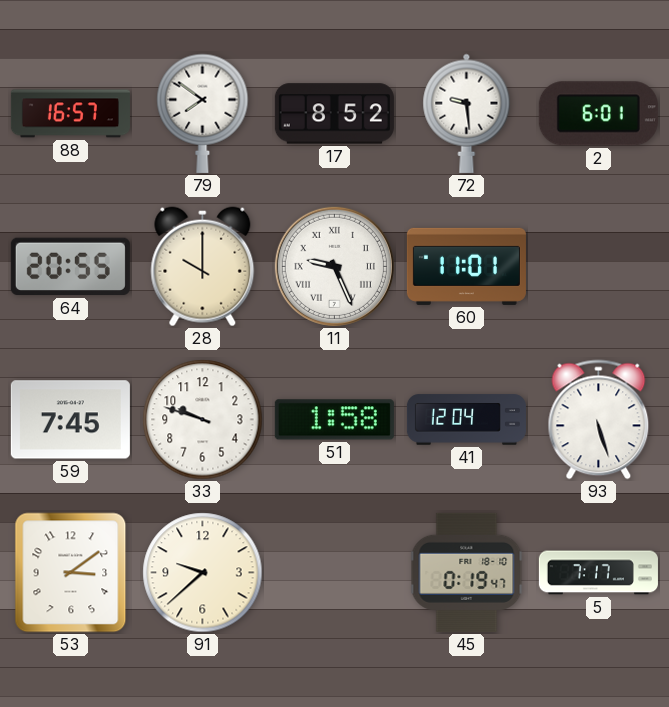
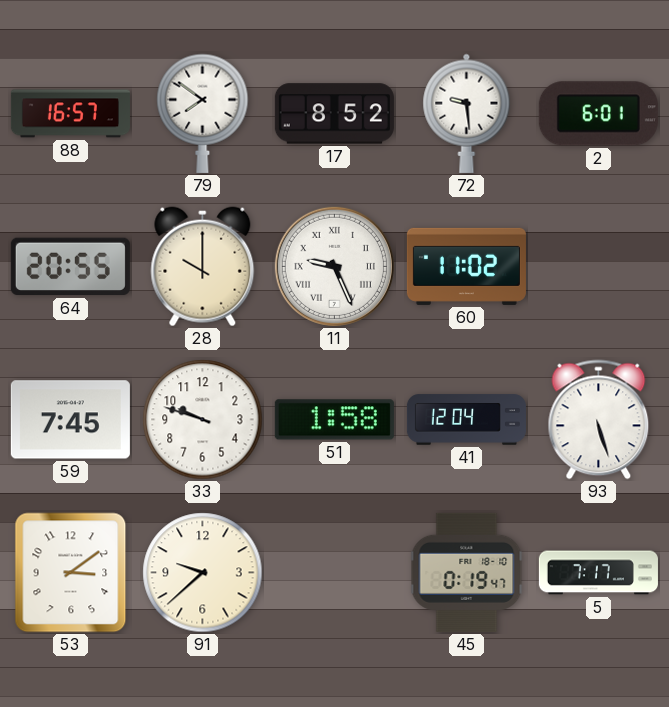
60: 11:01 -> 11:02
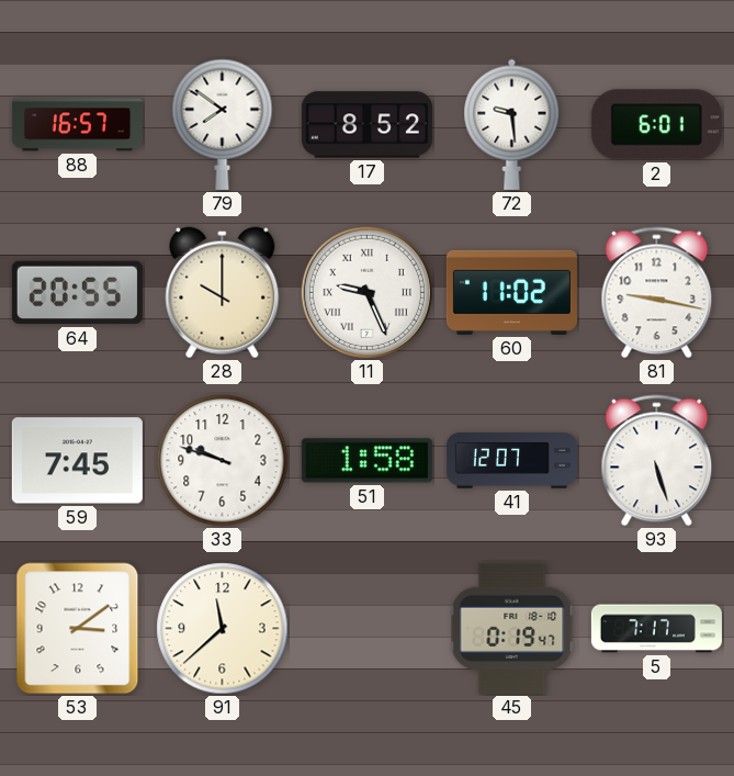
81: none -> 9:17
41: 12:04 -> 12:07
91: 9:38 -> 11:38
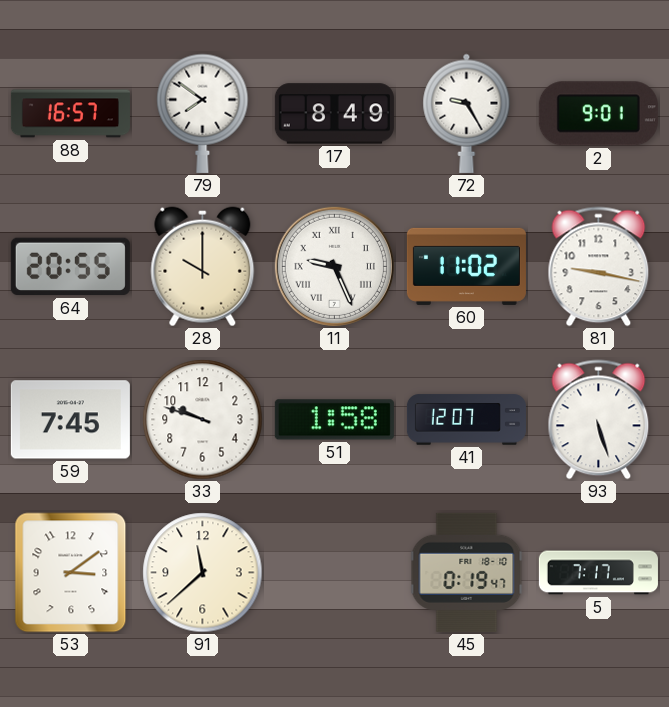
17: 8:52 -> 8:49
72: 9:29 -> 9:25
2: 6:01 -> 9:01
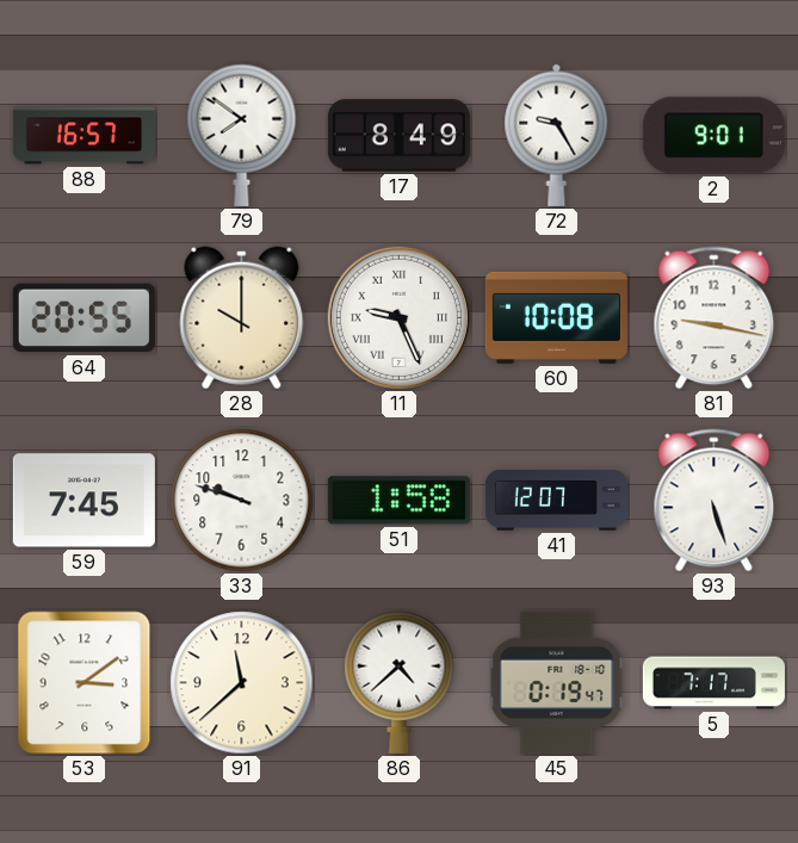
60: 11:02 -> 10:08
86: none -> 4:38
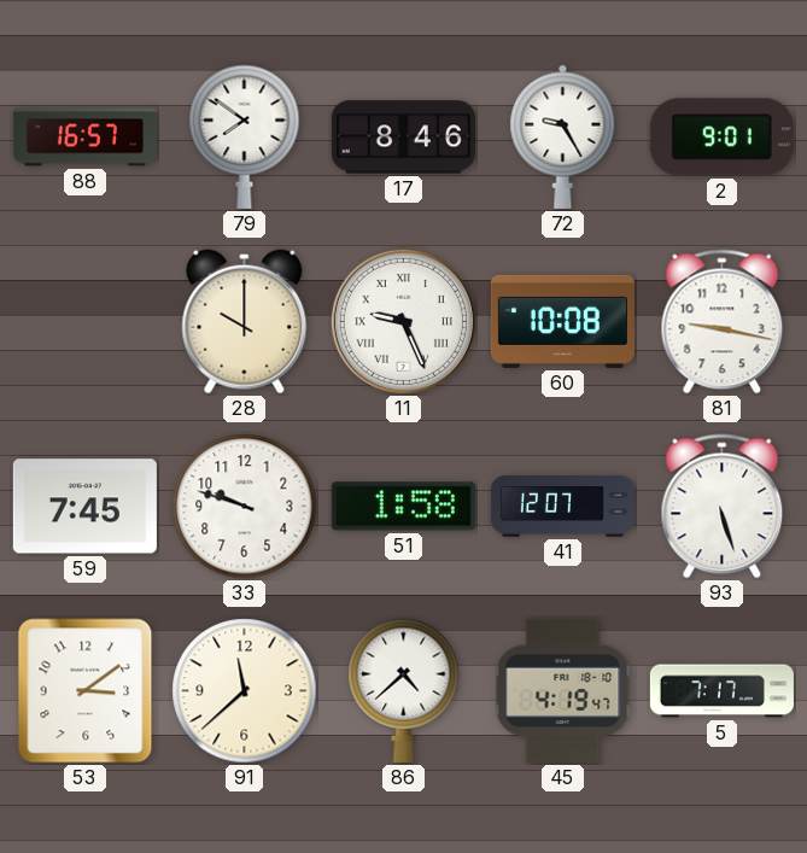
17: 8:49 -> 8:46
64: 20:55 -> none
45: 0:19 -> 4:19
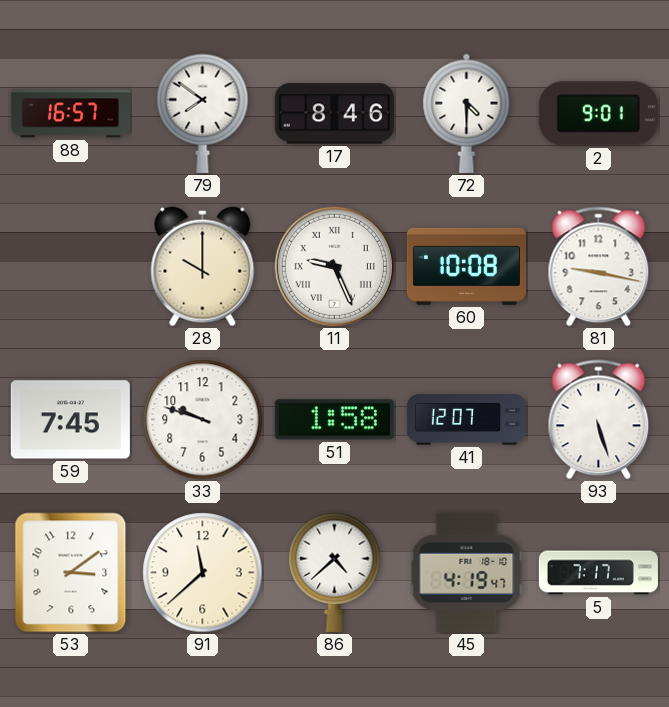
72: 9:25 -> 4:30
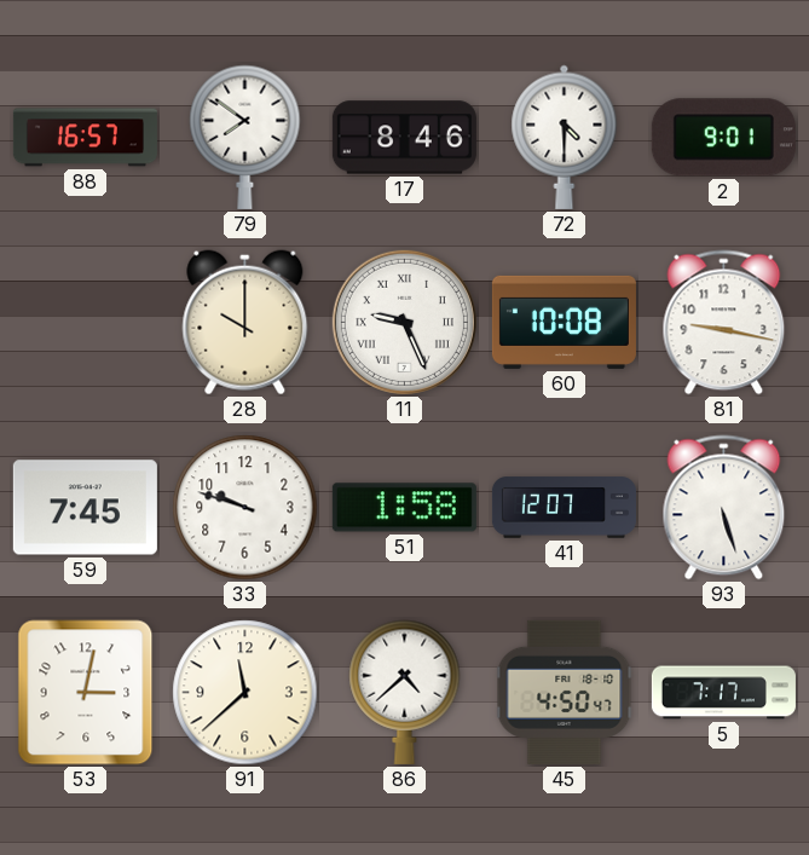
53: 3:09 -> 3:02
45: 4:19 -> 4:50
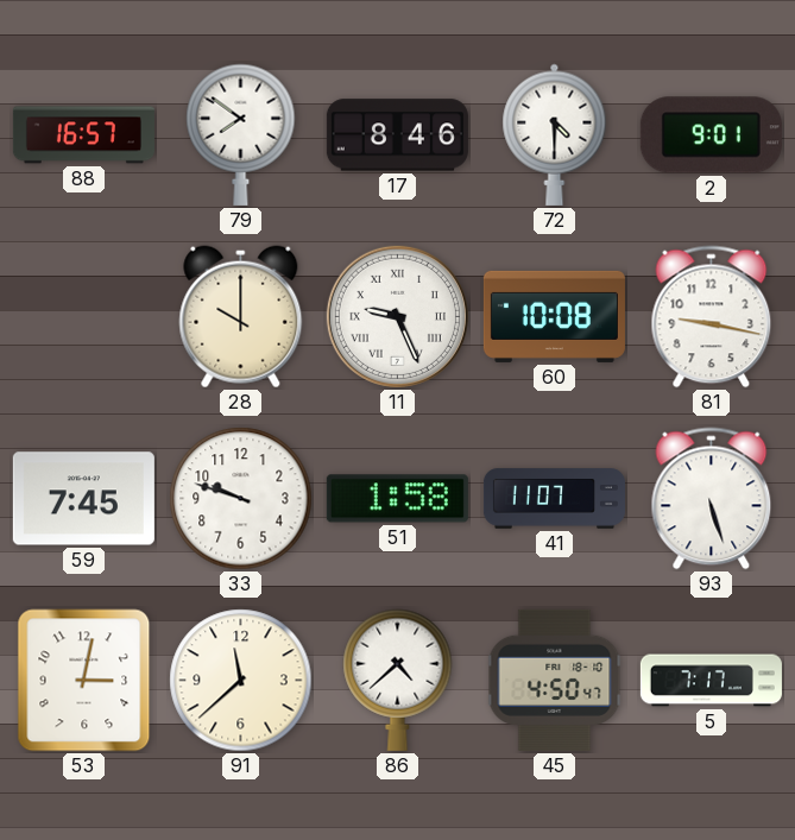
41: 12:07 -> 11:07
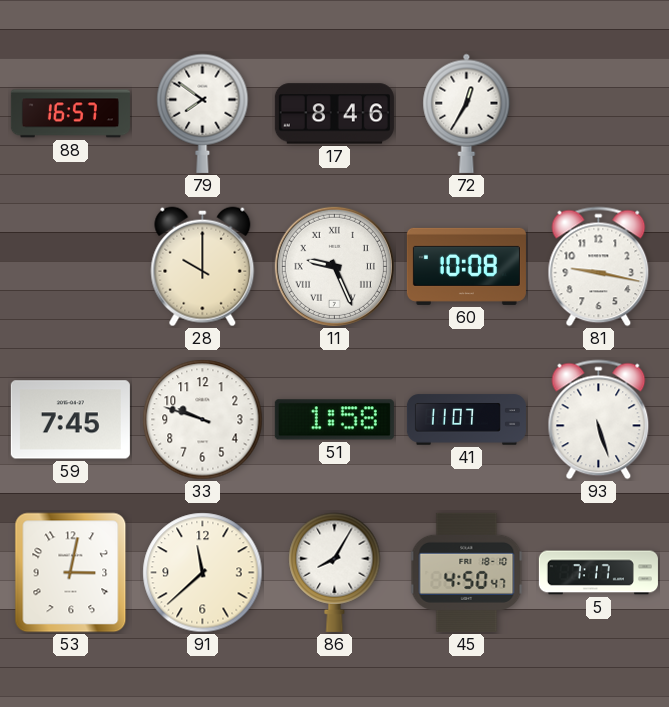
72: 4:30 -> 12:35
2: 9:01 -> none
86: 4:38 -> 8:05
